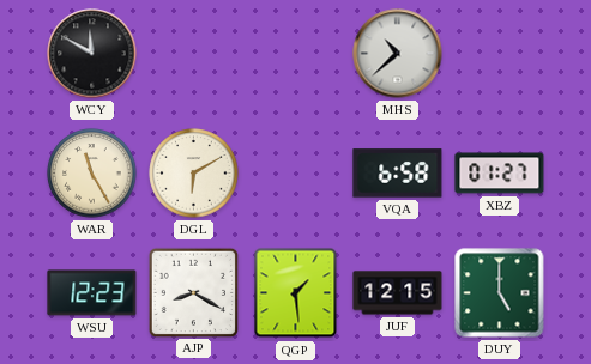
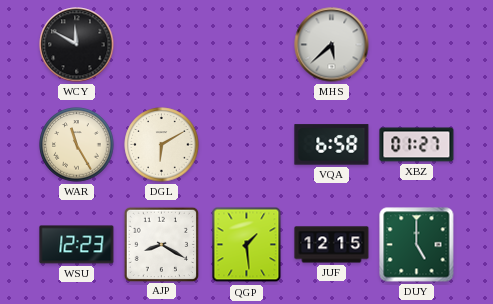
MHS: 10:38 -> 5:38
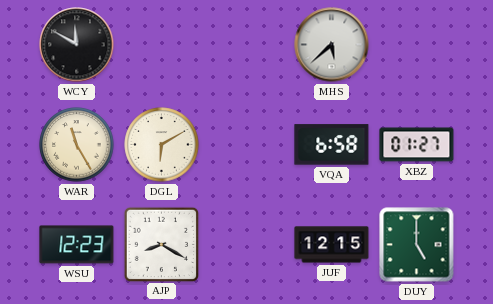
QGP: 1:29 -> none
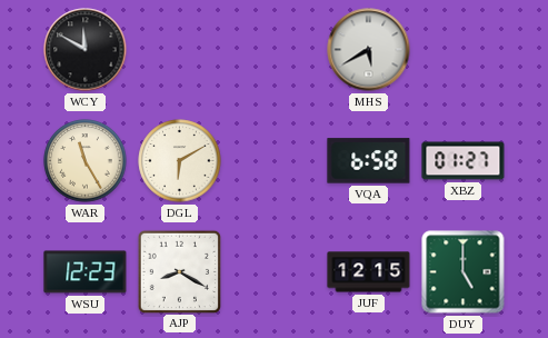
MHS: 5:38 -> 5:40
